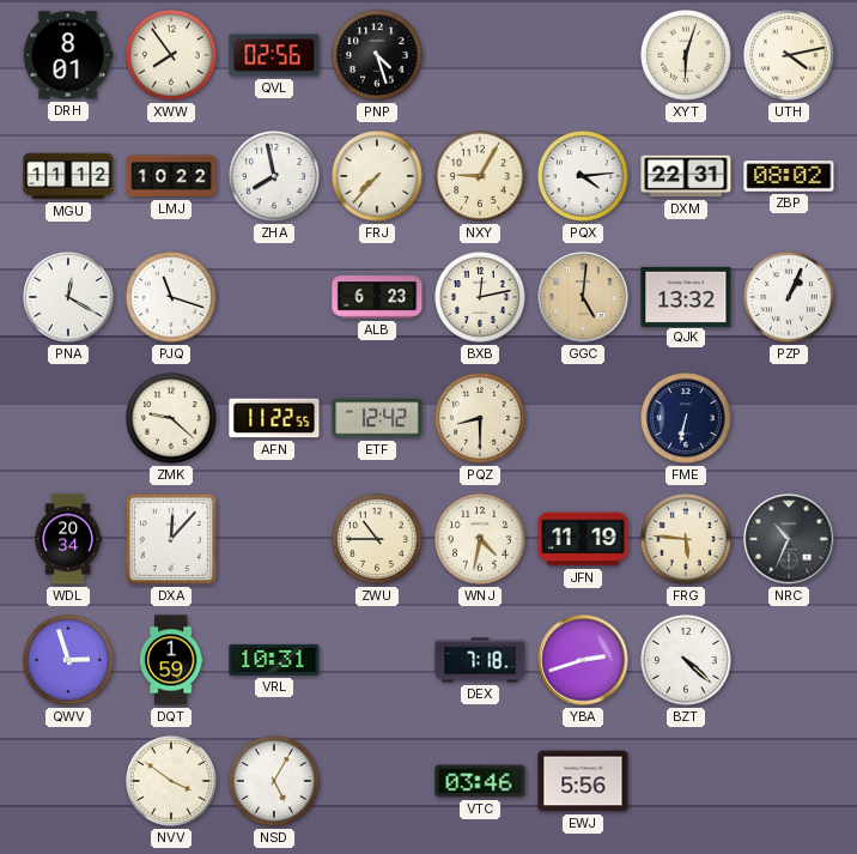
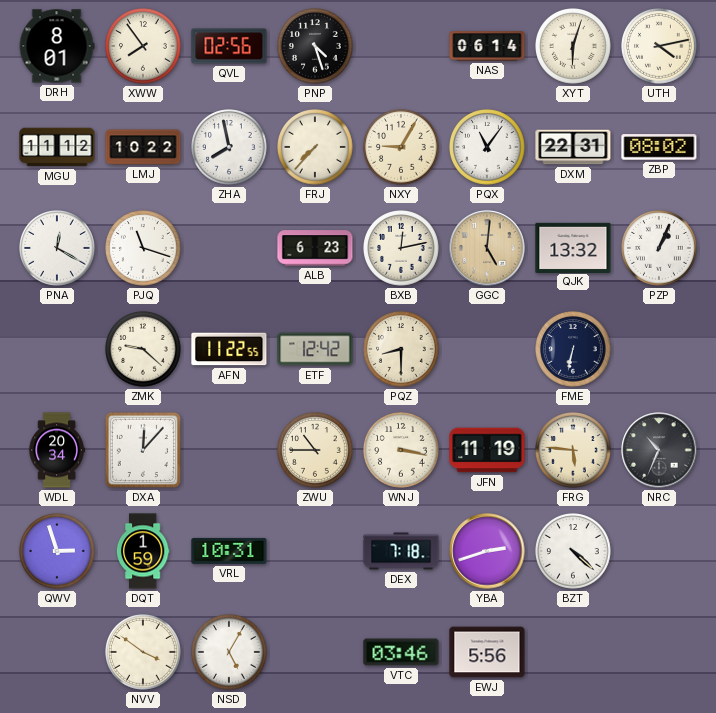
NAS: none -> 06:14
PQX: 4:14 -> 11:06
WNJ: 4:32 -> 3:17
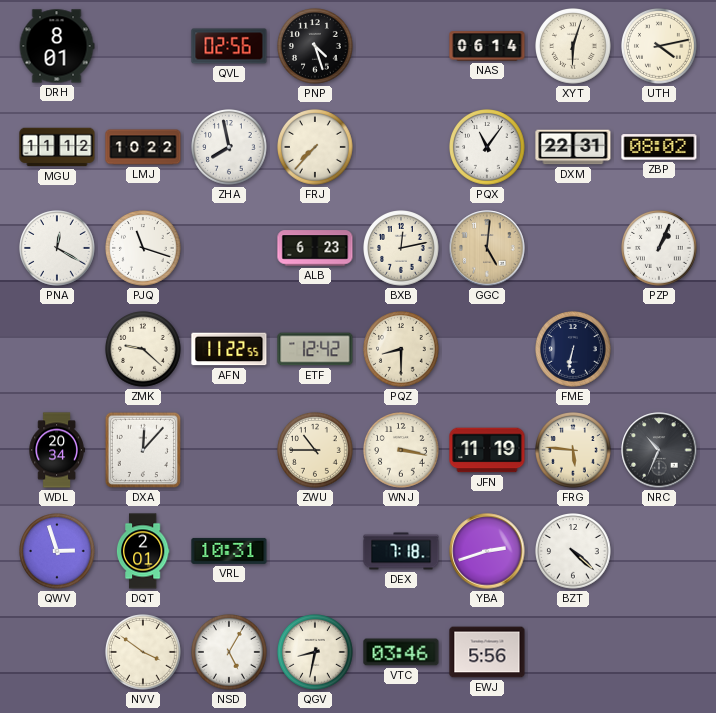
XWW: 7:54 -> none
NXY: 9:05 -> none
QJK: 13:32 -> none
DQT: 1:59 -> 2:01
QGV: none -> 8:32
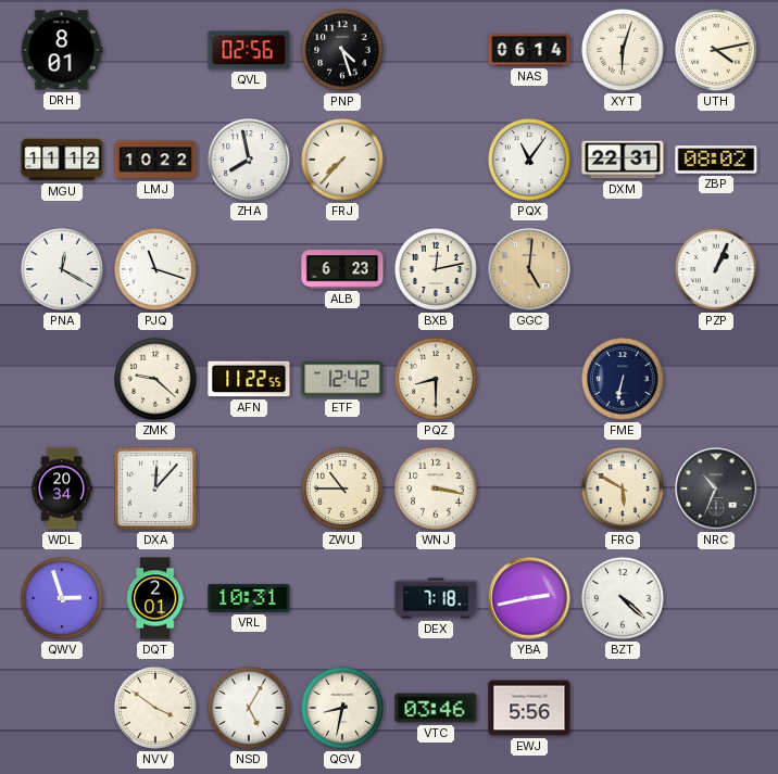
JFN: 11:19 -> none
FRG: 5:46 -> 5:50
YBA: 2:42 -> 2:43
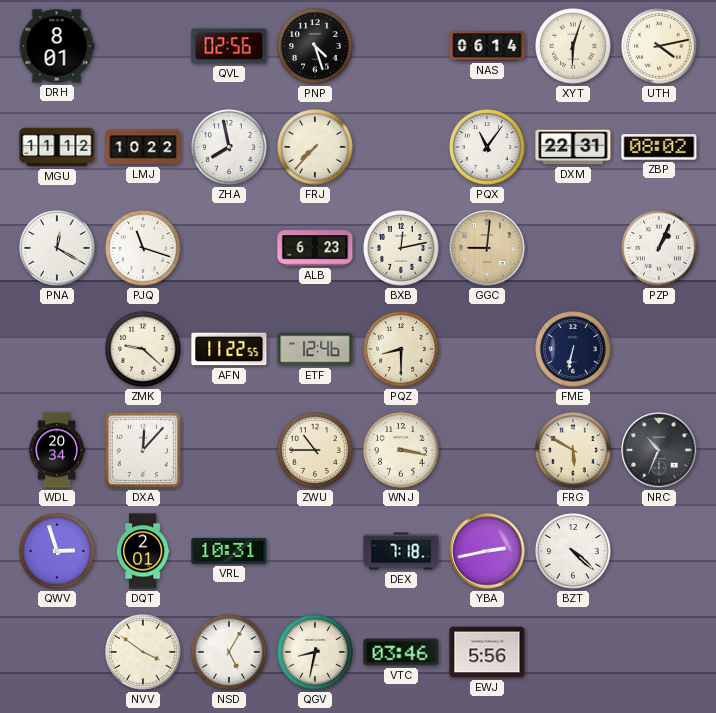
GGC: 5:01 -> 9:01
ETF: 12:42 -> 12:46
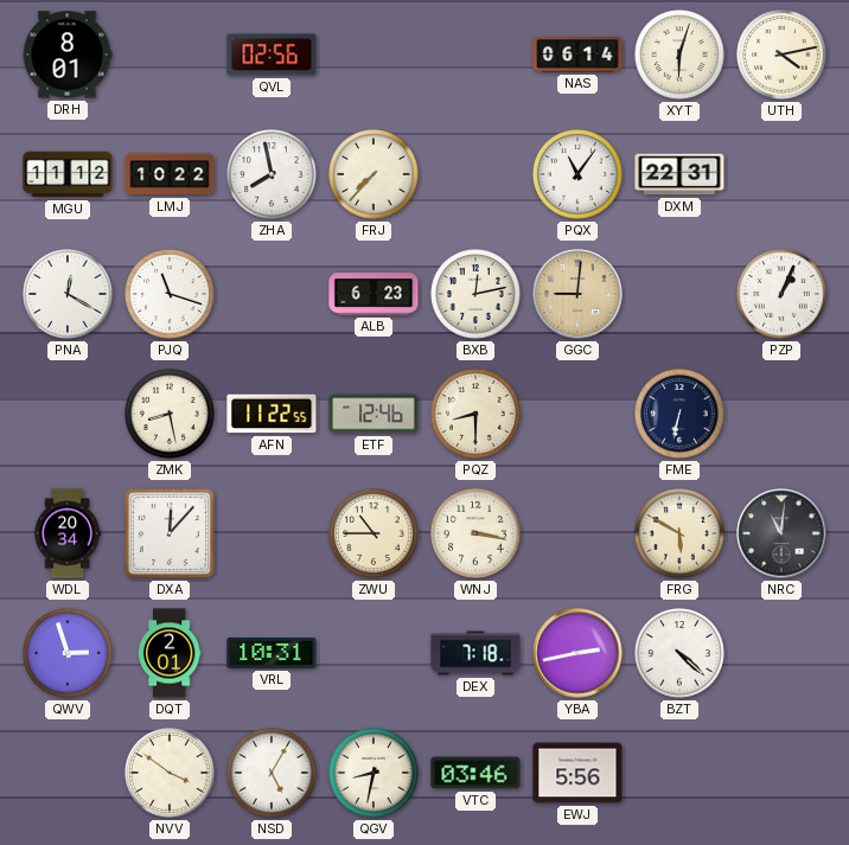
PNP: 4:27 -> none
ZBP: 08:02 -> none
ZMK: 9:22 -> 8:28
NRC: 10:34 -> 11:01
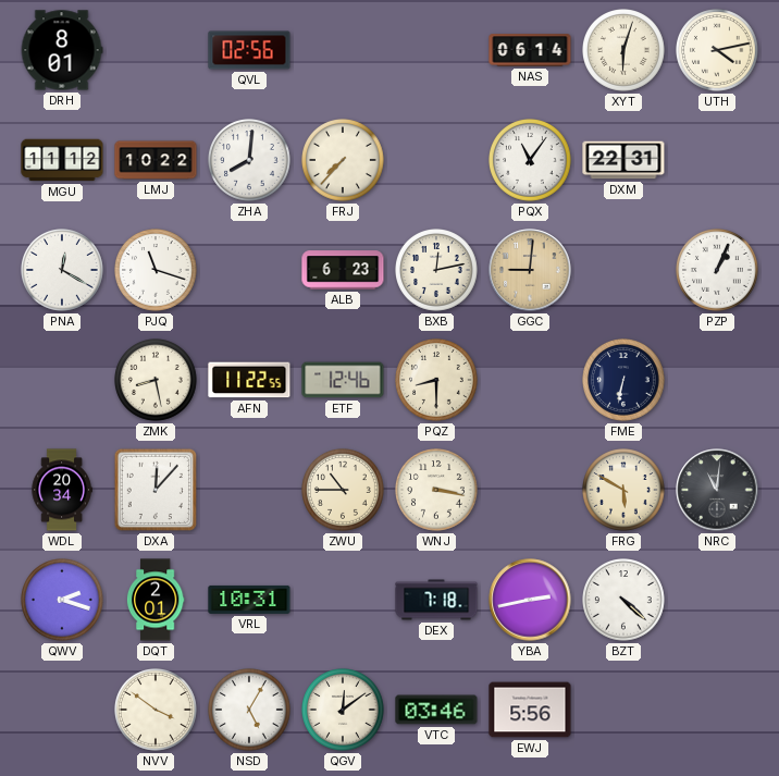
ZHA: 7:58 -> 8:01
QWV: 2:57 -> 2:18
QGV: 8:32 -> 12:09
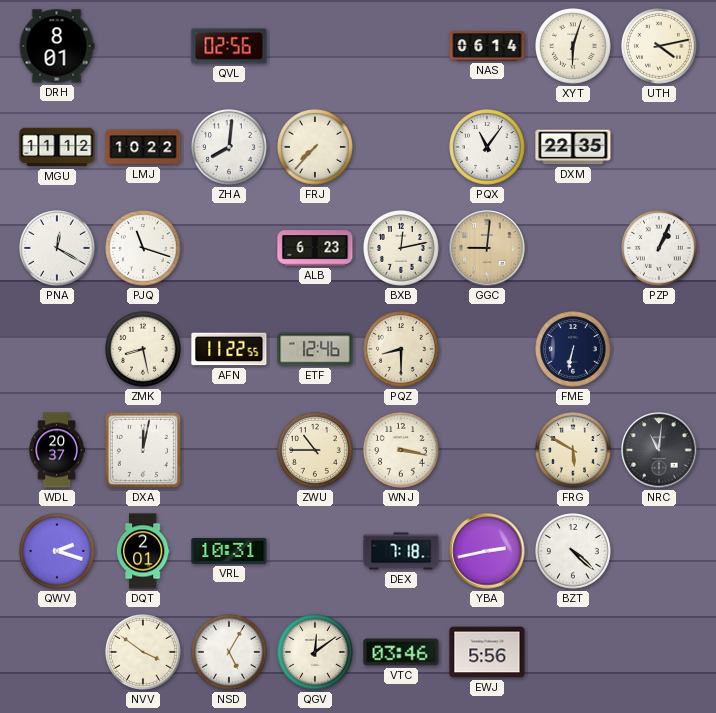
DXM: 22:31 -> 22:35
WDL: 20:34 -> 20:37
DXA: 12:07 -> 12:02
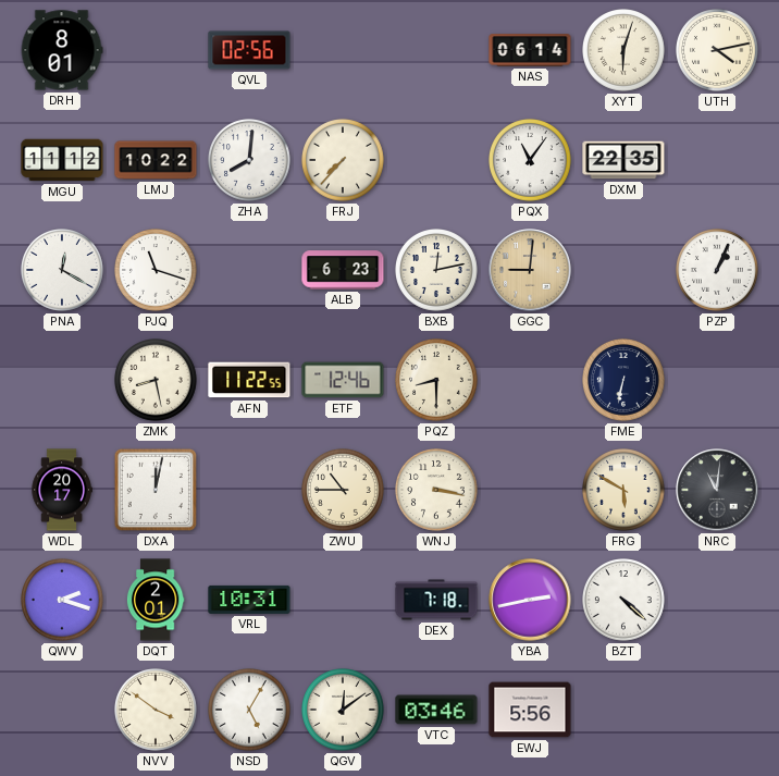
WDL: 20:37 -> 20:17
